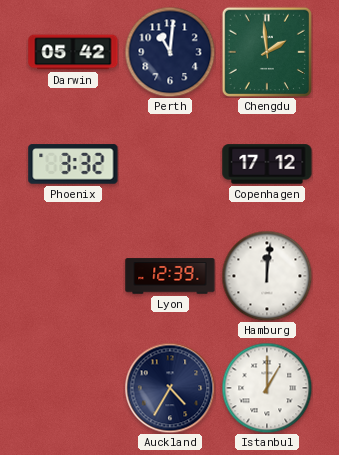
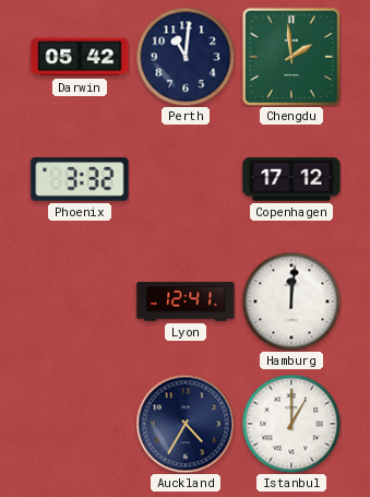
Lyon: 12:39 -> 12:41
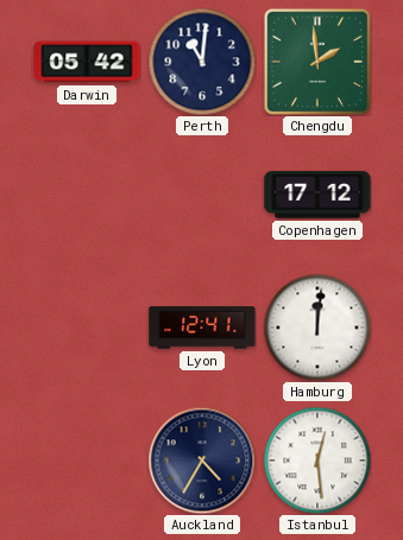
Phoenix: 3:32 -> none
Istanbul: 1:00 -> 12:29
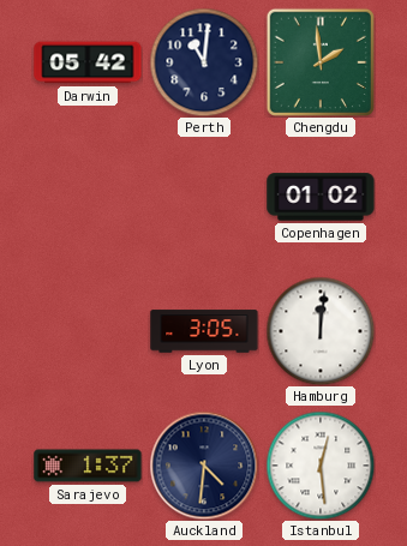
Copenhagen: 17:12 -> 01:02
Lyon: 12:41 -> 3:05
Sarajevo: none -> 1:37
Auckland: 4:35 -> 4:31
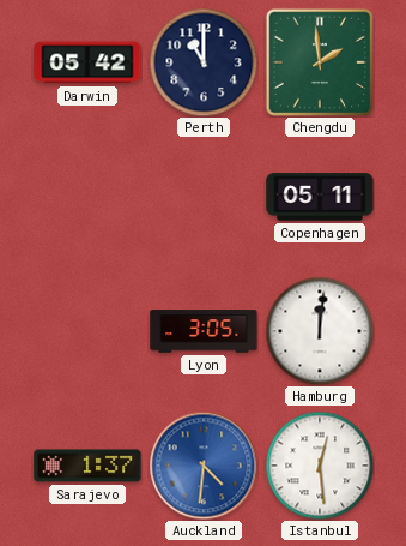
Perth: 11:01 -> 11:00
Copenhagen: 01:02 -> 05:11
Auckland dial: navy -> blue
